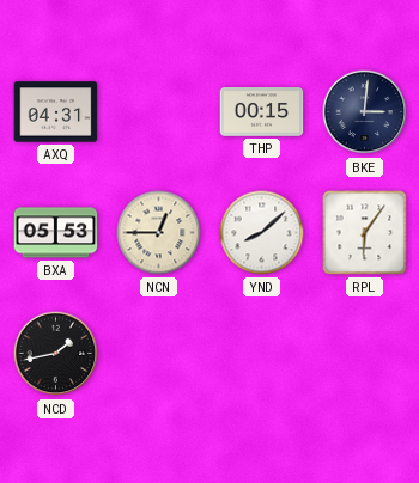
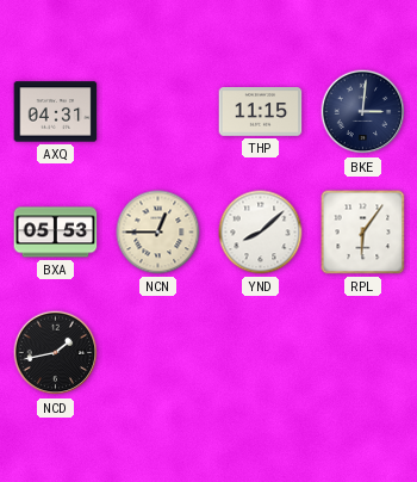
THP: 00:15 -> 11:15
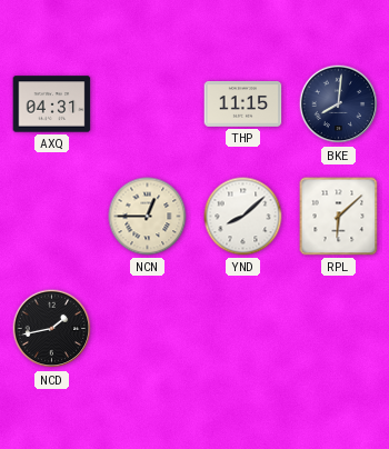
BKE: 3:01 -> 8:01
BXA: 05:53 -> none
RPL: 6:06 -> 6:08
